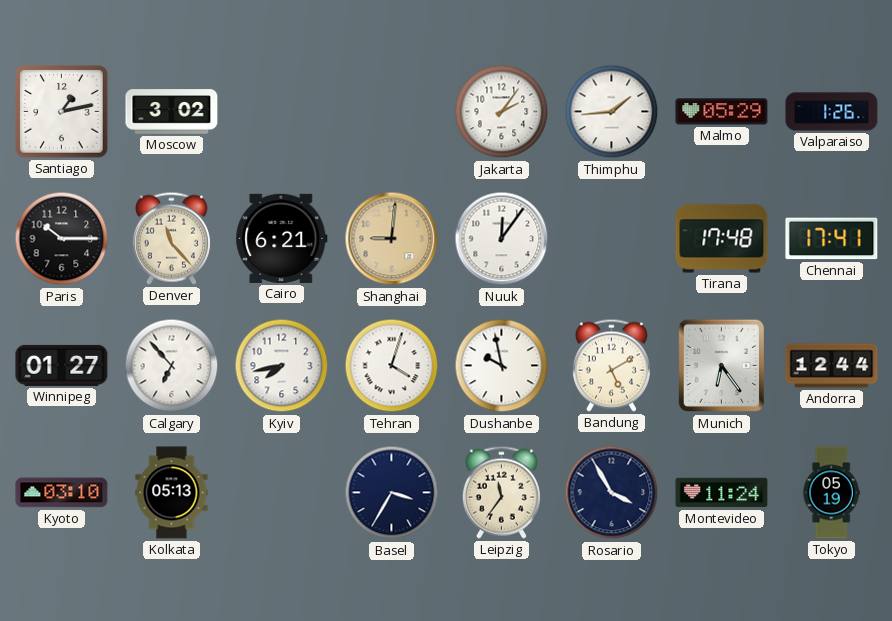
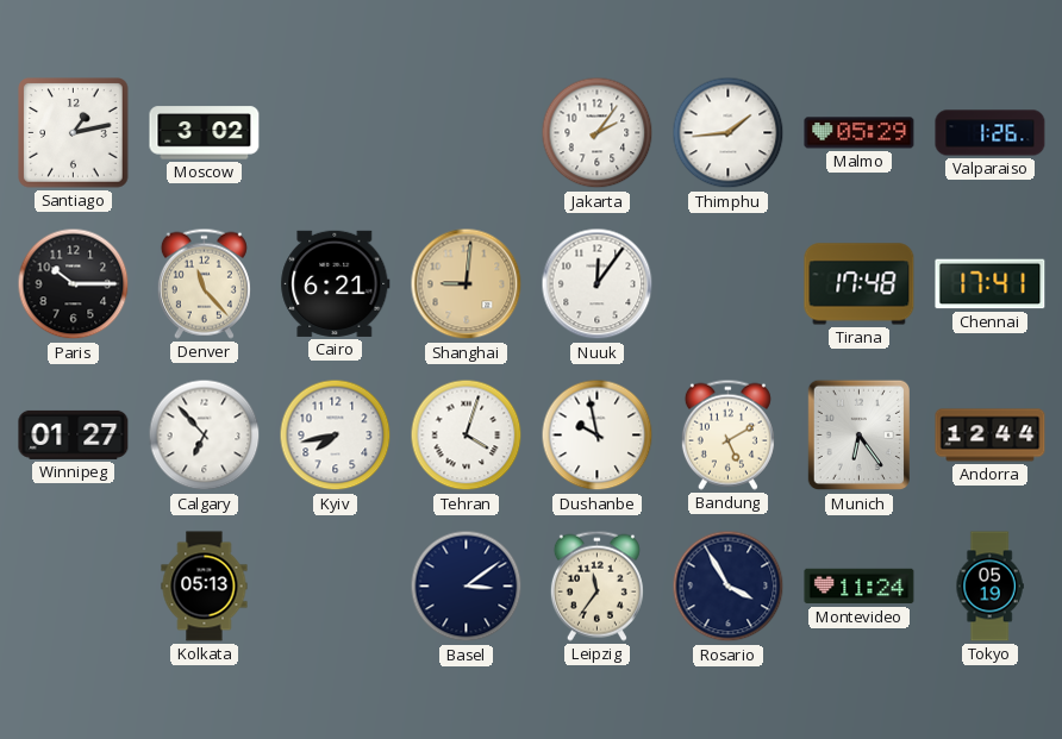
Kyoto: 03:10 -> none
Basel: 3:35 -> 3:09
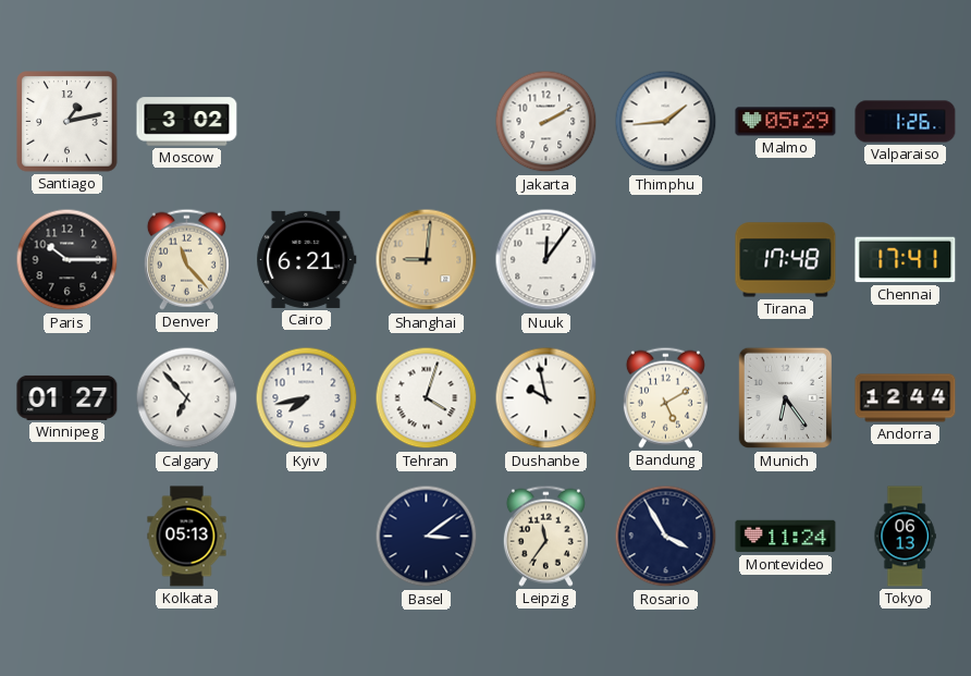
Jakarta: 2:06 -> 2:10
Tokyo: 05:19 -> 06:13
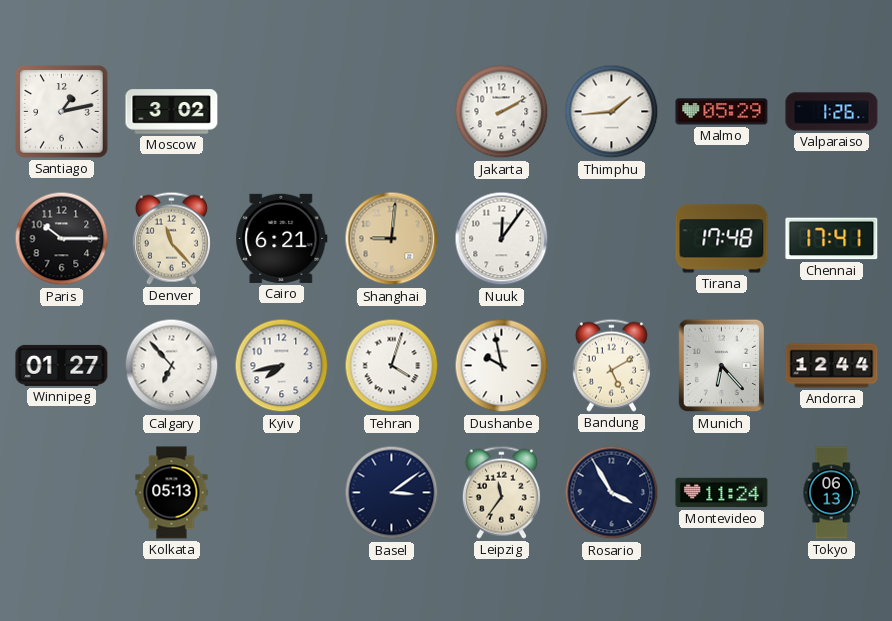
Munich: 6:24 -> 6:23
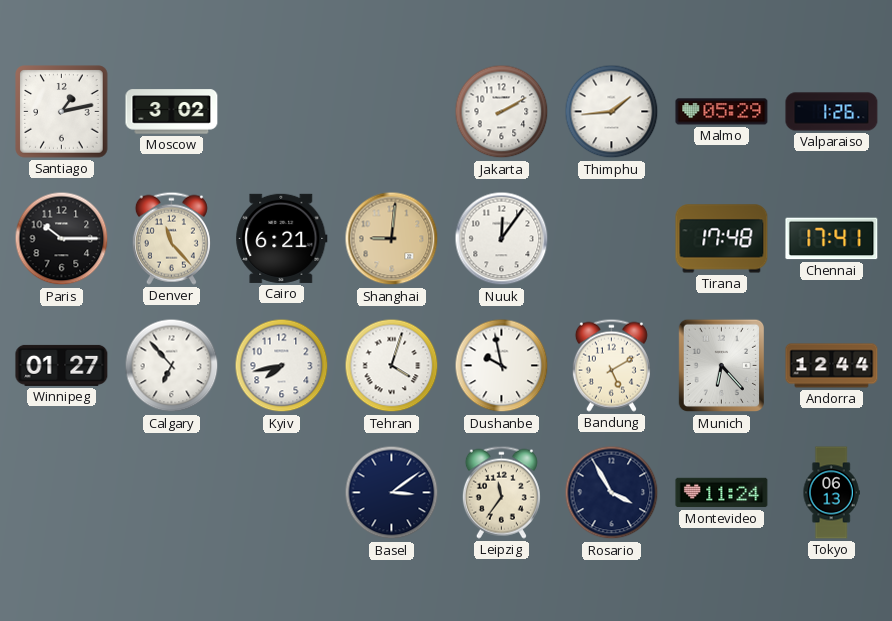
Kolkata: 05:13 -> none
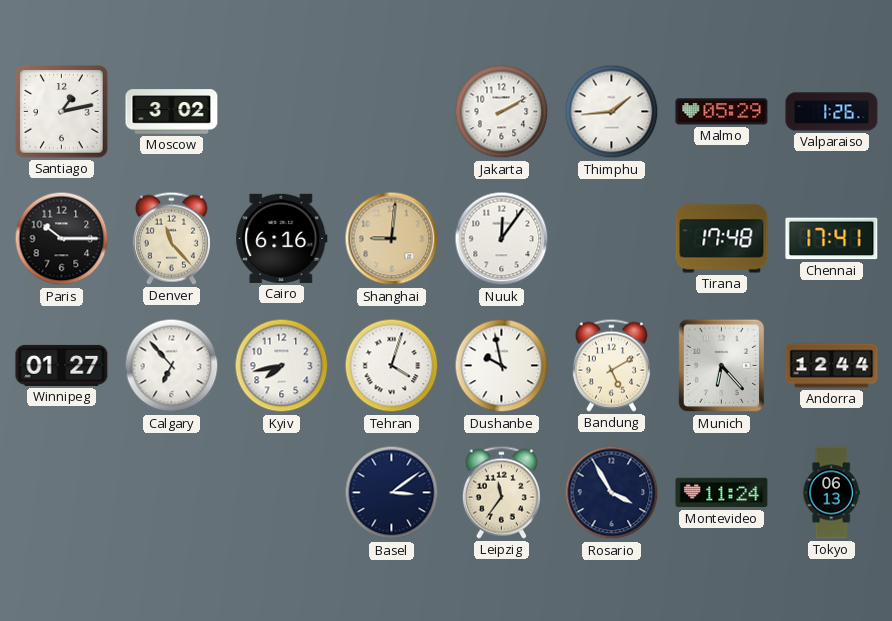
Cairo: 6:21 -> 6:16
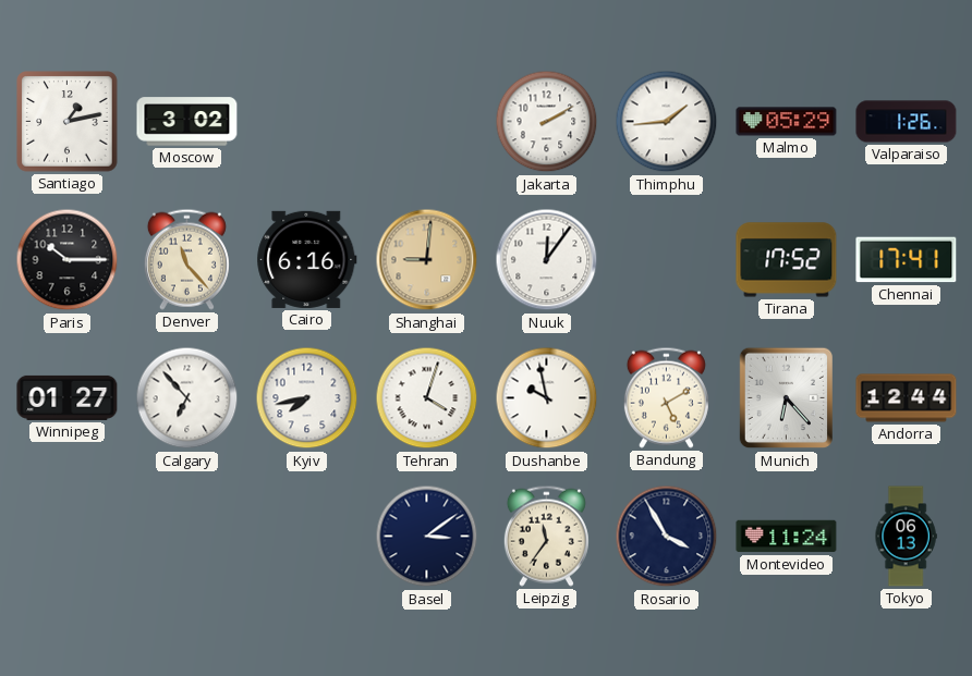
Tirana: 17:48 -> 17:52
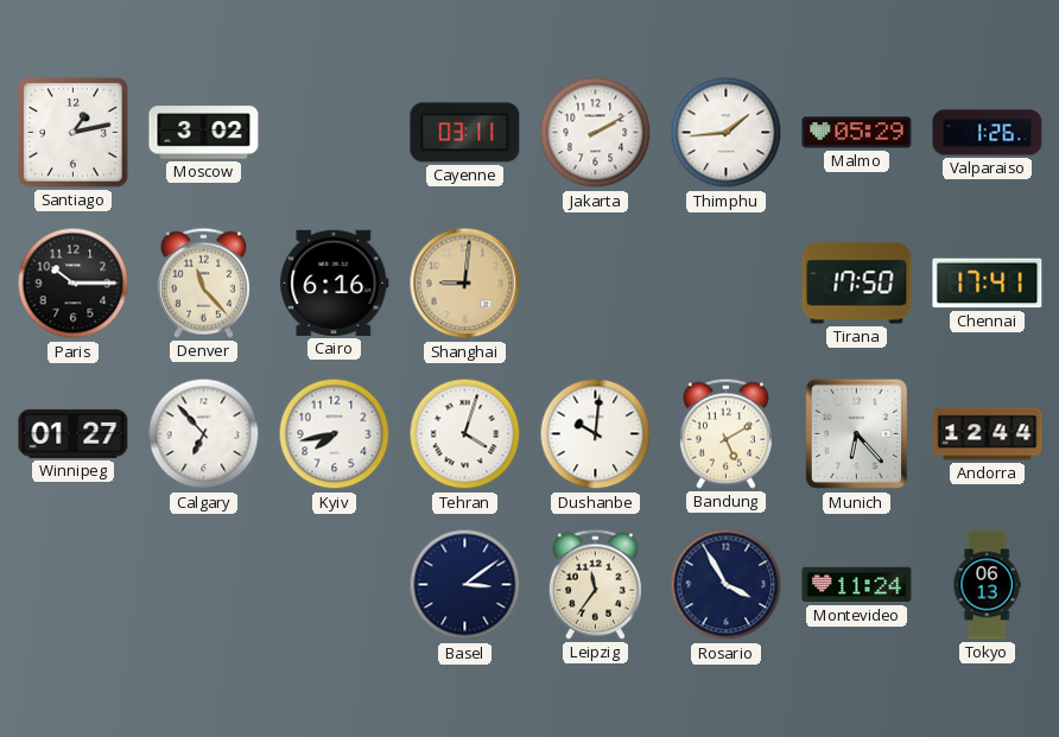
Cayenne: none -> 03:11
Nuuk: 12:06 -> none
Tirana: 17:52 -> 17:50
Dushanbe: 9:58 -> 10:01
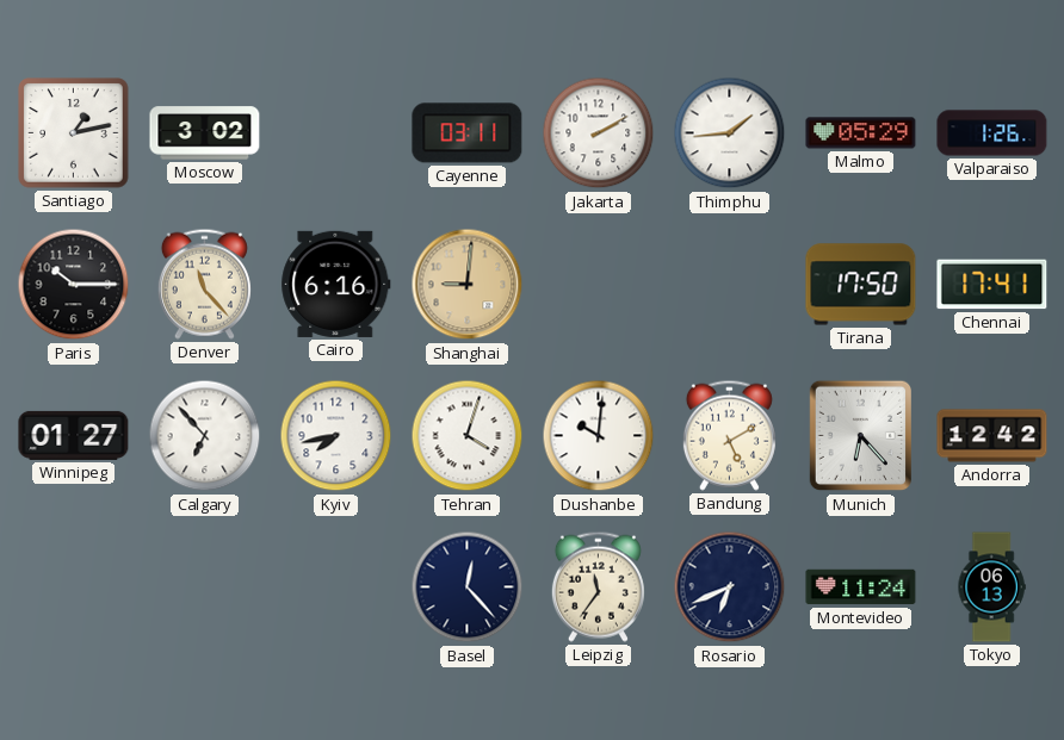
Andorra: 12:44 -> 12:42
Basel: 3:09 -> 12:23
Rosario: 3:55 -> 6:41
